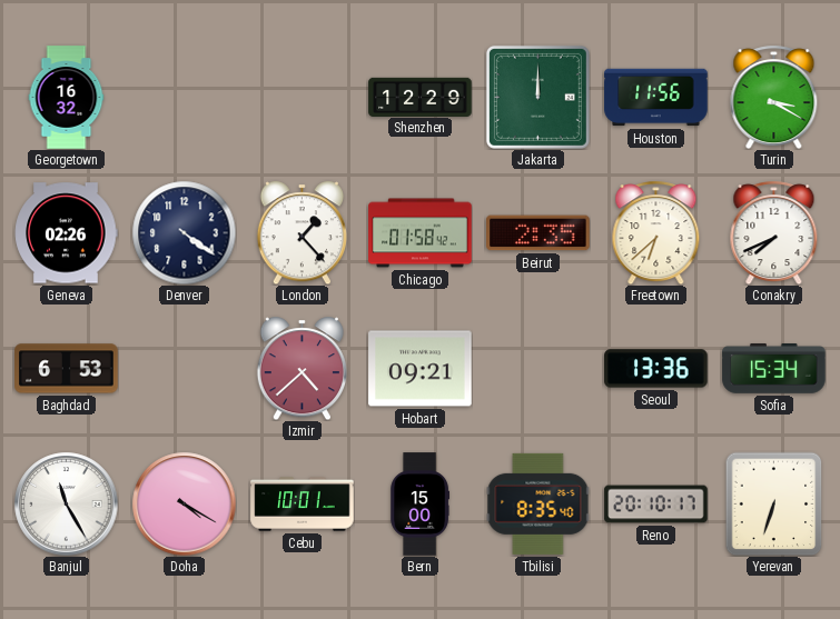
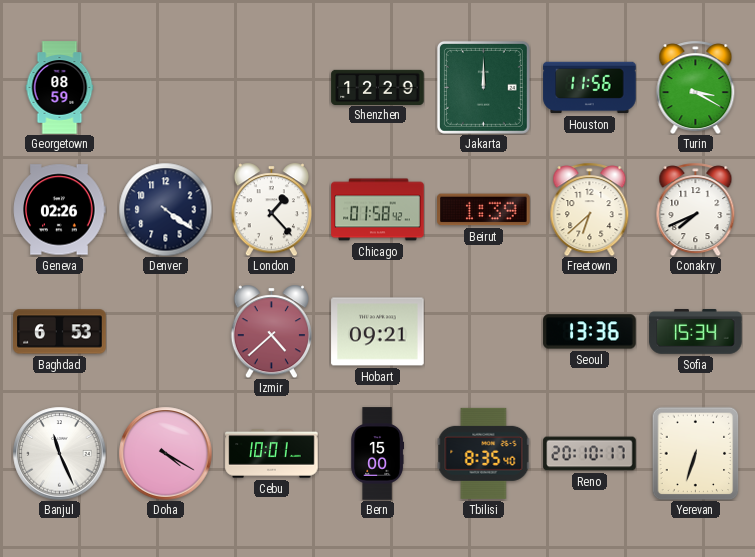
Georgetown: 16:32 -> 08:59
Beirut: 2:35 -> 1:39
Banjul: 11:25 -> 11:26
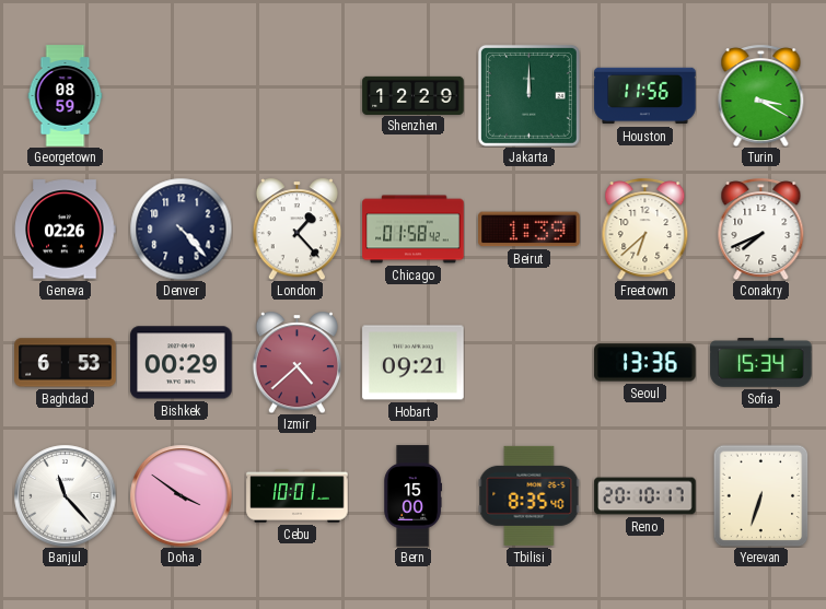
Denver: 4:21 -> 4:23
Bishkek: none -> 00:29
Banjul: 11:26 -> 11:23
Doha: 4:20 -> 3:51
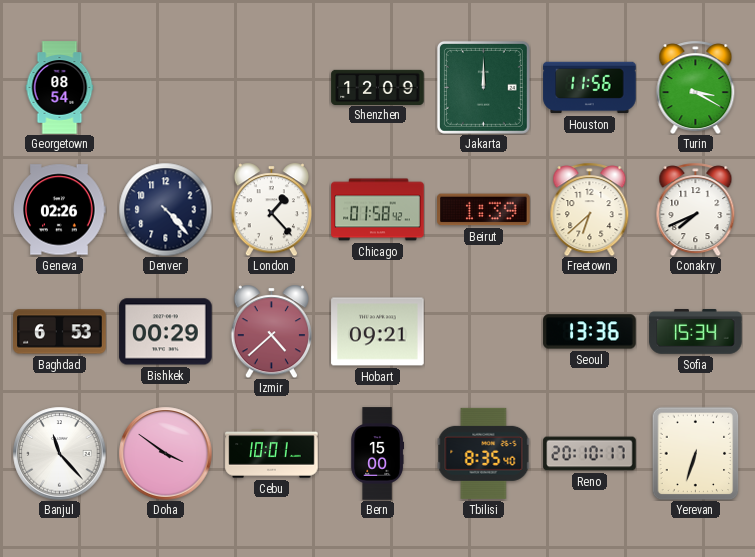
Georgetown: 08:59 -> 08:54
Shenzhen: 12:29 -> 12:09
